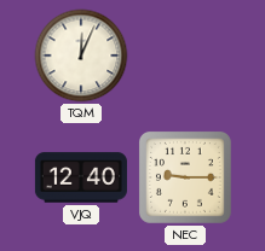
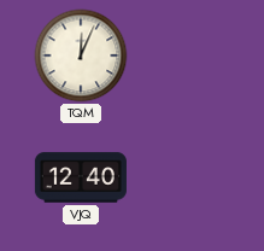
NEC: 9:15 -> none
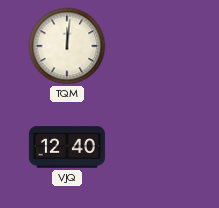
TQM: 12:04 -> 12:01
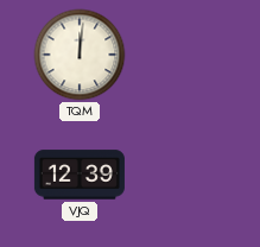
VJQ: 12:40 -> 12:39
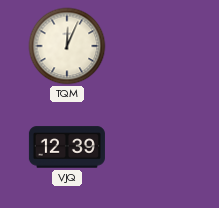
TQM: 12:01 -> 12:04
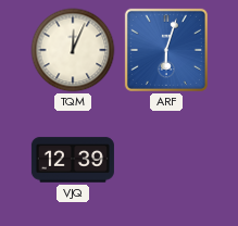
ARF: none -> 6:03
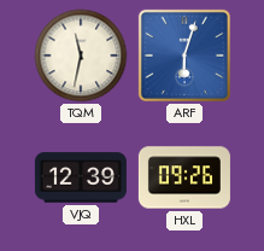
TQM: 12:04 -> 11:32
HXL: none -> 09:26
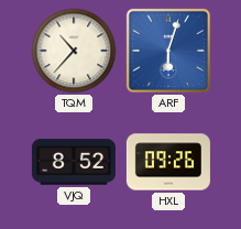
TQM: 11:32 -> 10:37
VJQ: 12:39 -> 8:52
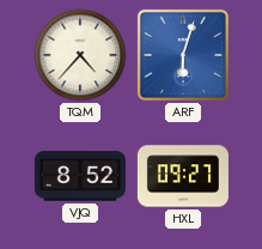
TQM: 10:37 -> 4:37
HXL: 09:26 -> 09:27
